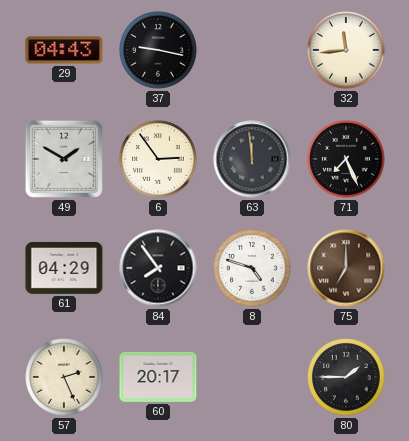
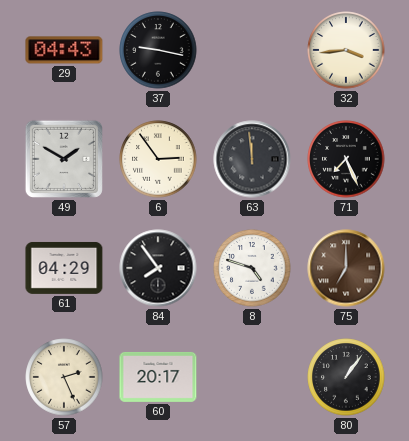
32: 11:44 -> 3:44
80: 1:45 -> 1:06
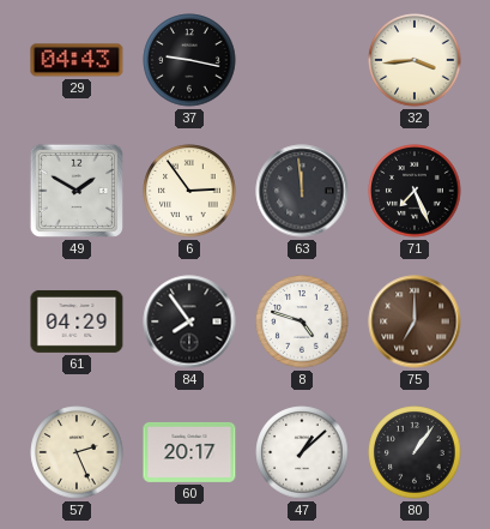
47: none -> 1:08
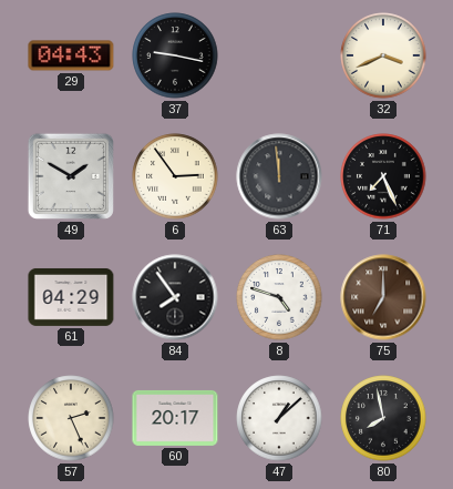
32: 3:44 -> 3:41
80: 1:06 -> 7:58
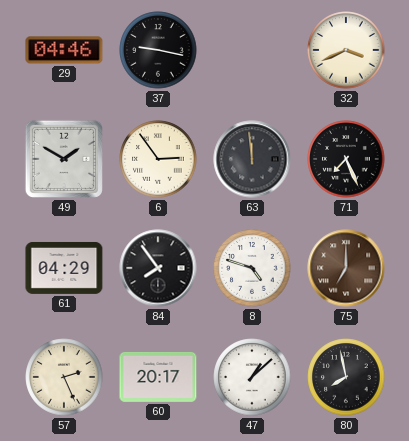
29: 04:43 -> 04:46
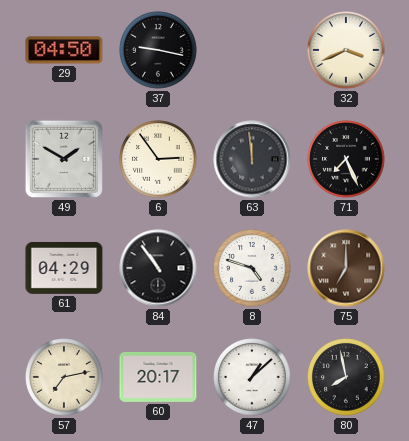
29: 04:46 -> 04:50
84: 7:54 -> 10:54
57: 2:26 -> 7:13
